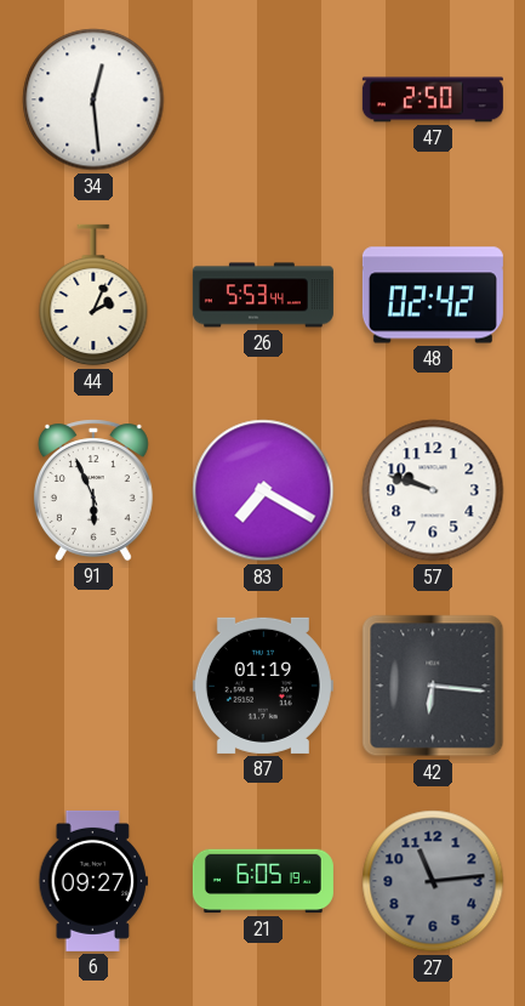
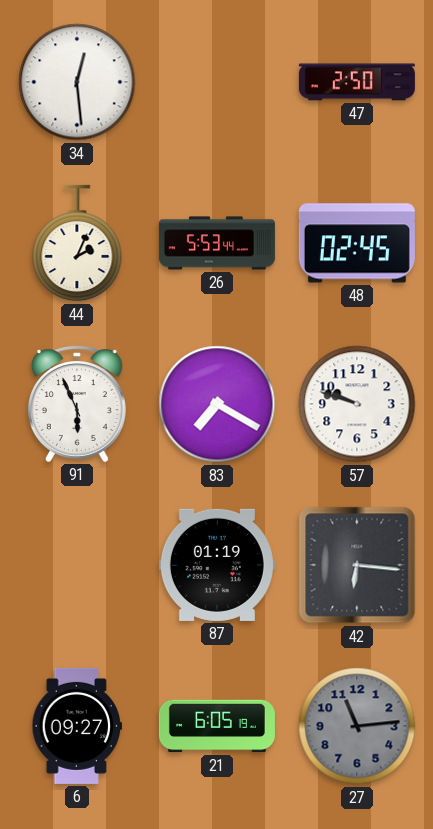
48: 02:42 -> 02:45
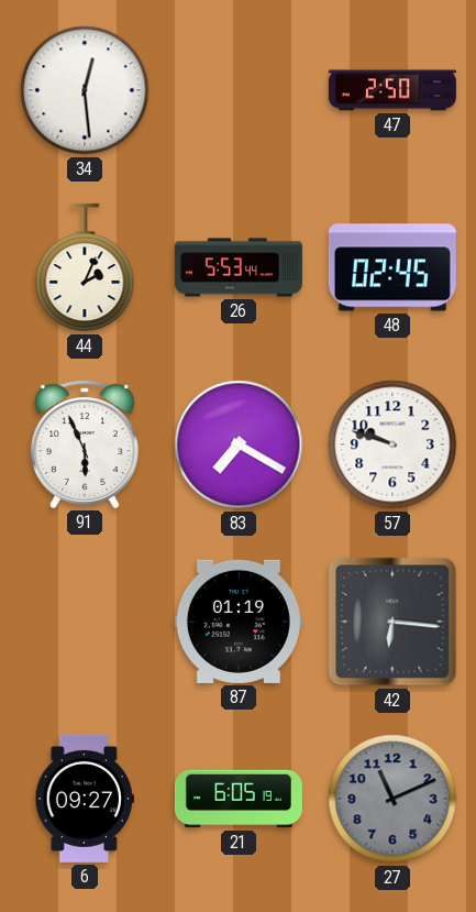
27: 11:14 -> 11:11
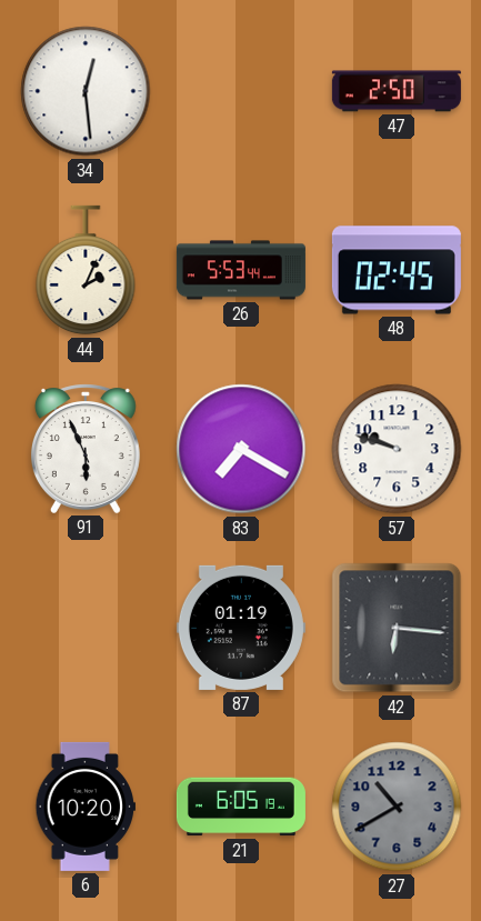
6: 09:27 -> 10:20
27: 11:11 -> 10:40
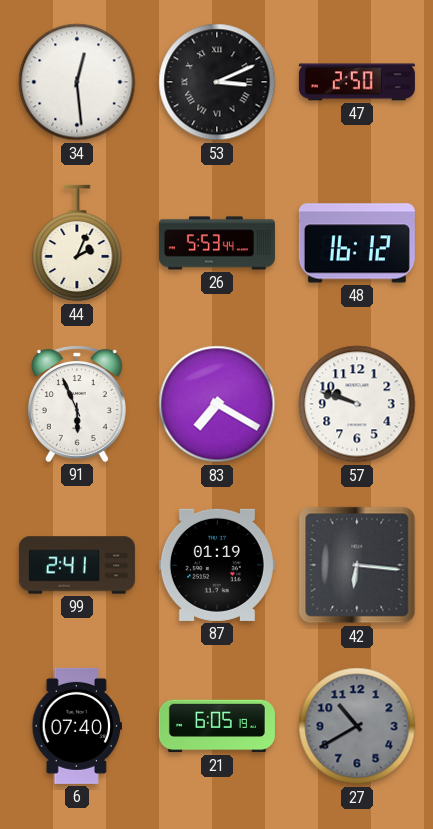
53: none -> 3:11
48: 02:45 -> 16:12
99: none -> 2:41
6: 10:20 -> 07:40
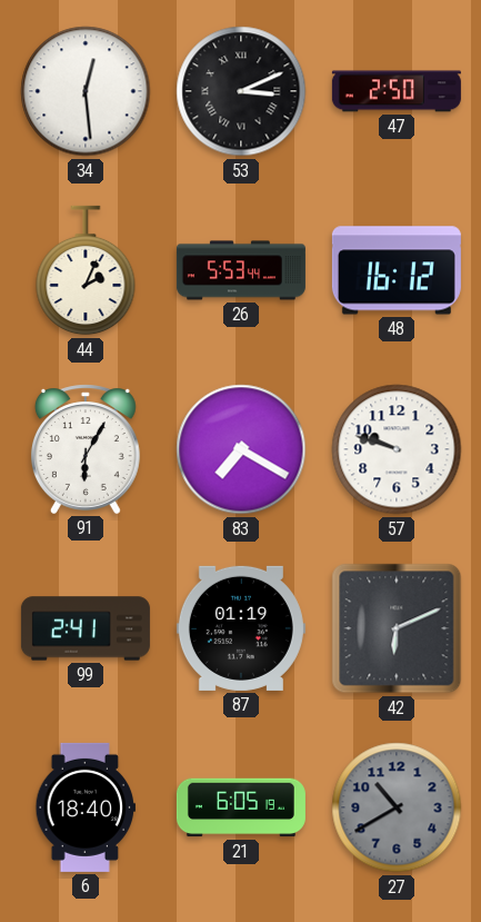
91: 5:56 -> 6:05
42: 6:16 -> 6:11
6: 07:40 -> 18:40
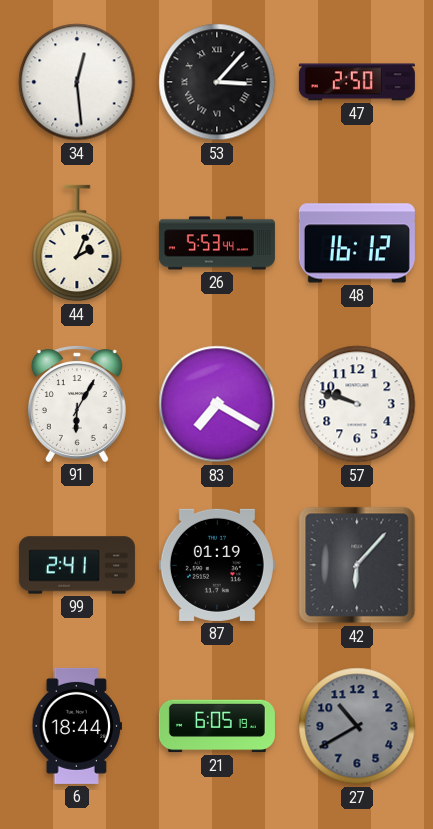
53: 3:11 -> 3:07
42: 6:11 -> 6:07
6: 18:40 -> 18:44
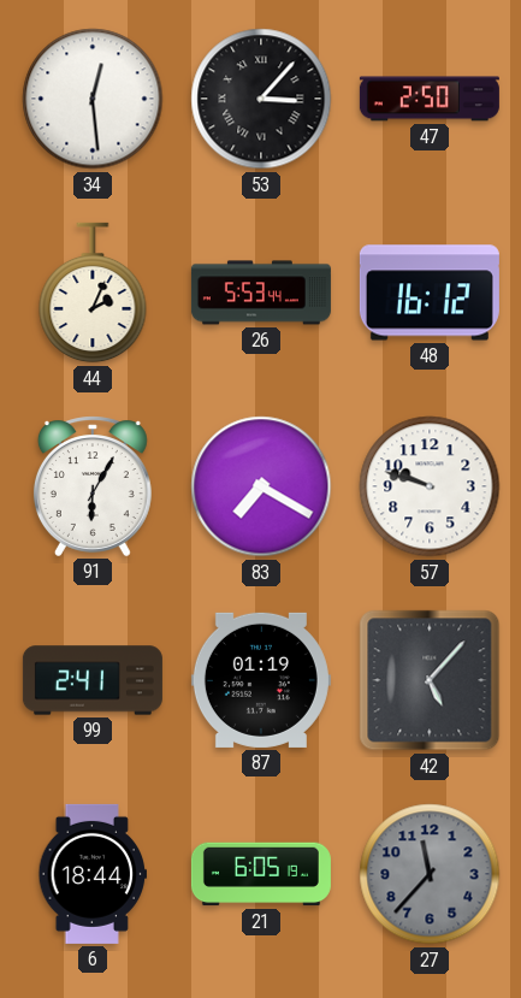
42: 6:07 -> 5:07
27: 10:40 -> 11:37
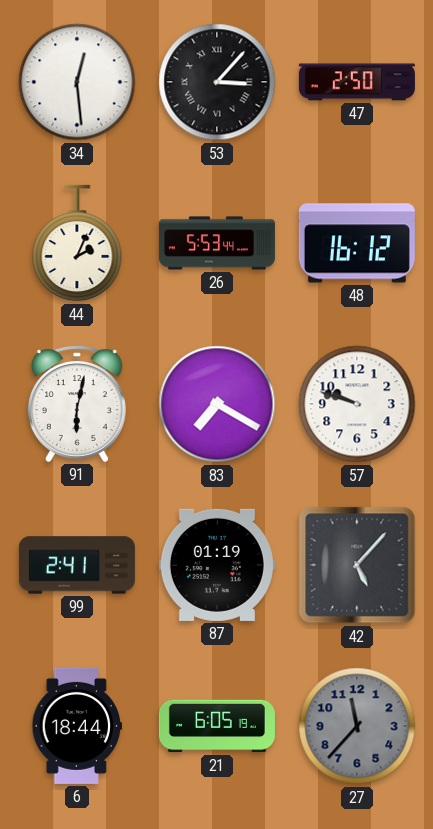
91: 6:05 -> 6:02
